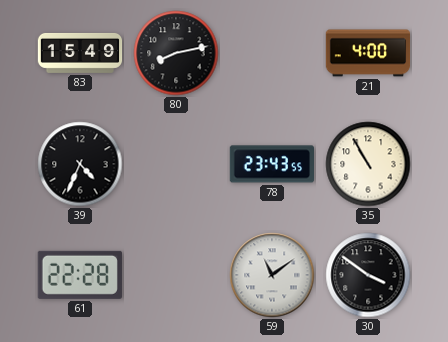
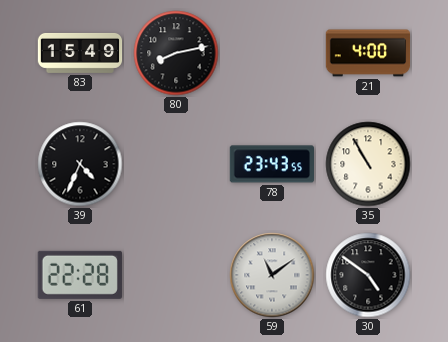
30: 3:51 -> 4:51
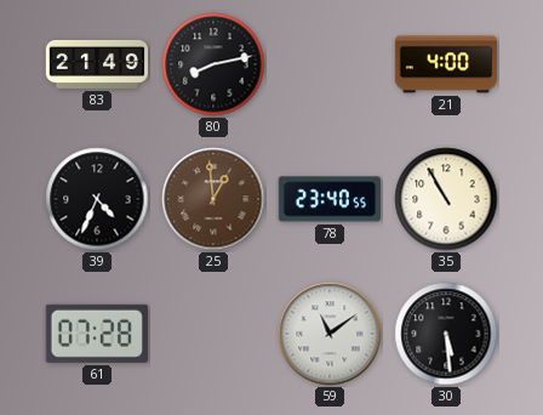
83: 15:49 -> 21:49
25: none -> 12:59
78: 23:43 -> 23:40
61: 22:28 -> 07:28
30: 4:51 -> 5:29
